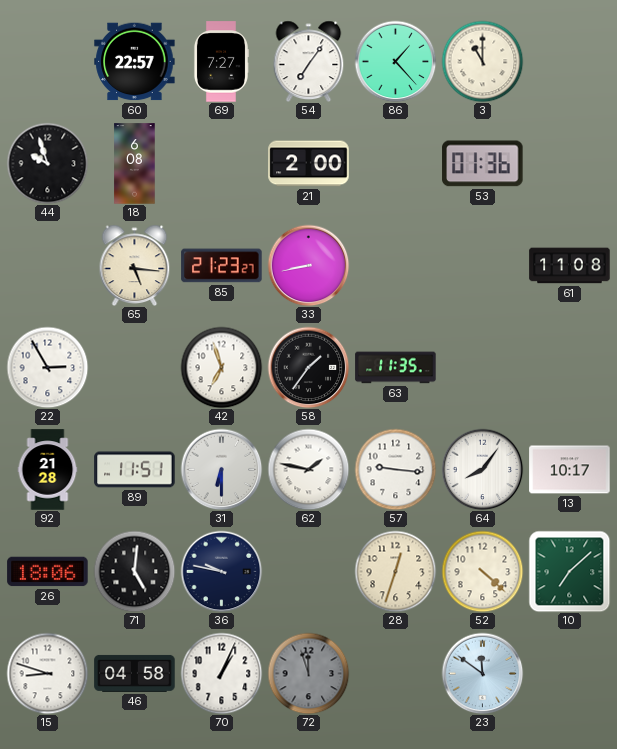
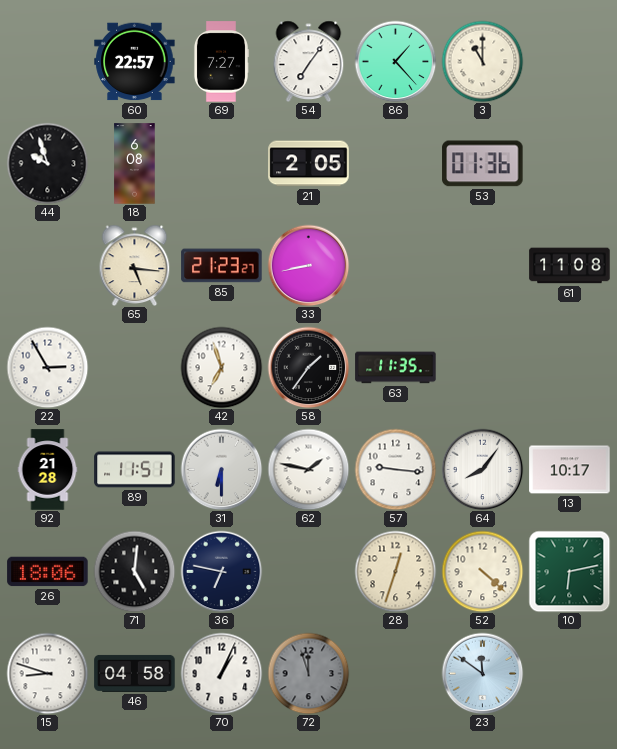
21: 2:00 -> 2:05
36: 9:47 -> 6:47
10: 7:08 -> 6:13
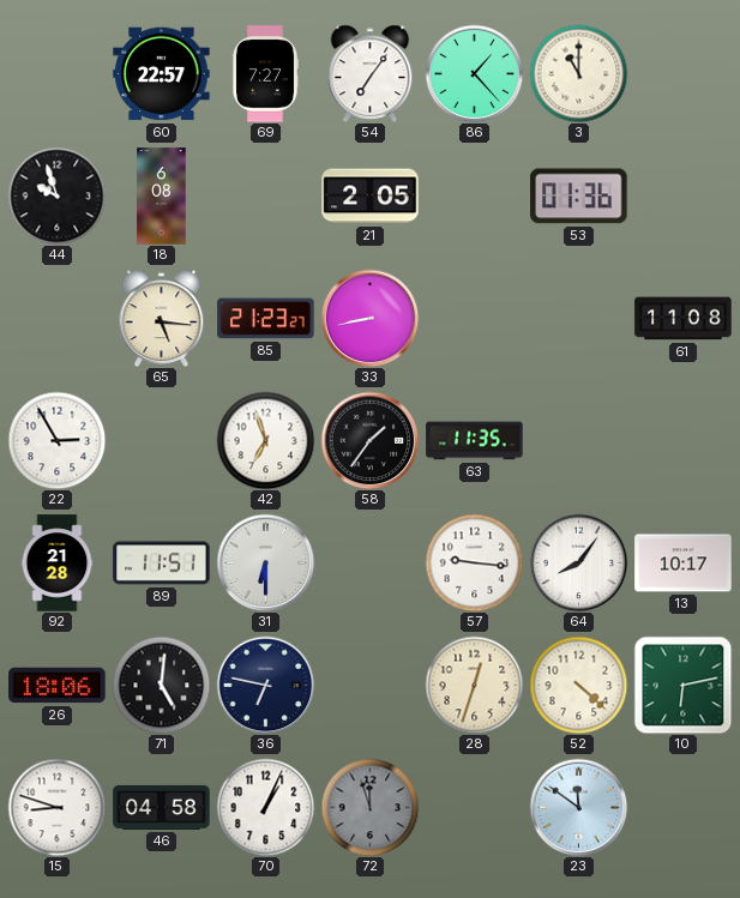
62: 1:47 -> none
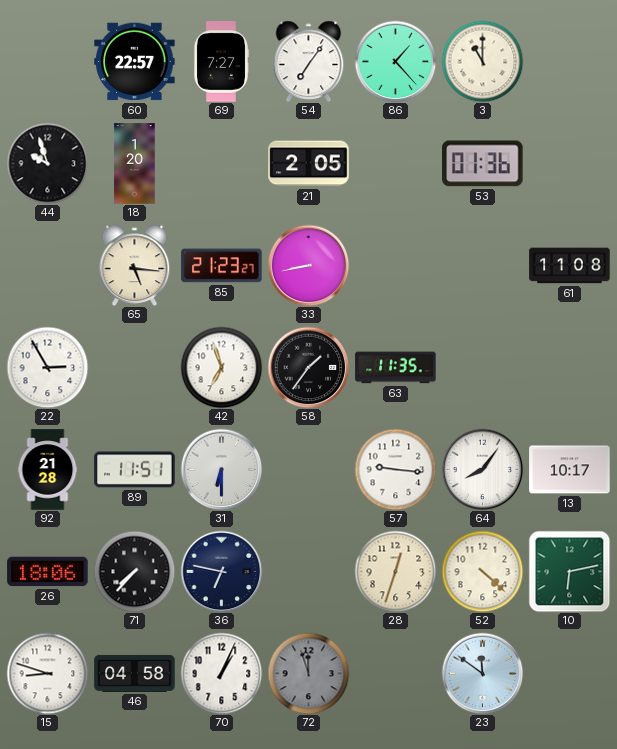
18: 6:08 -> 1:20
71: 5:01 -> 7:37
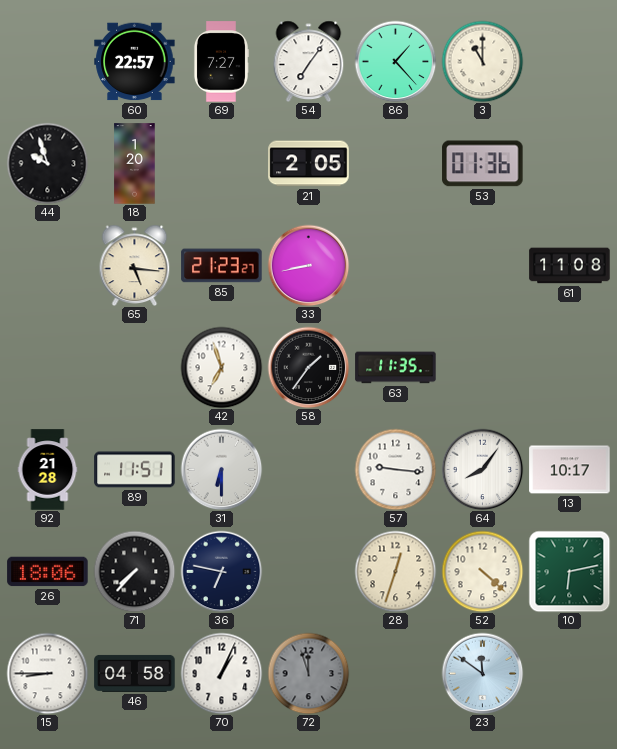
22: 2:55 -> none
15: 8:48 -> 8:45
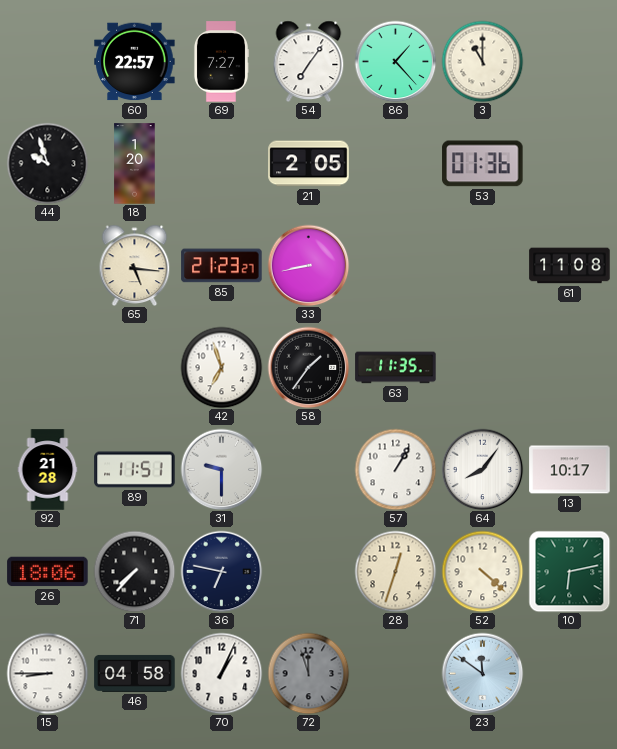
31: 6:30 -> 9:30
57: 9:16 -> 1:05
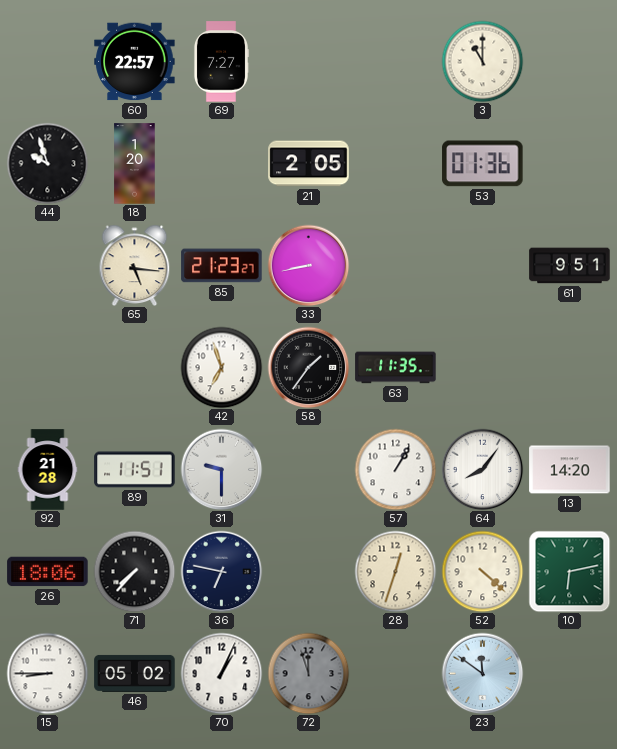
54: 7:06 -> none
86: 1:23 -> none
61: 11:08 -> 9:51
13: 10:17 -> 14:20
46: 04:58 -> 05:02
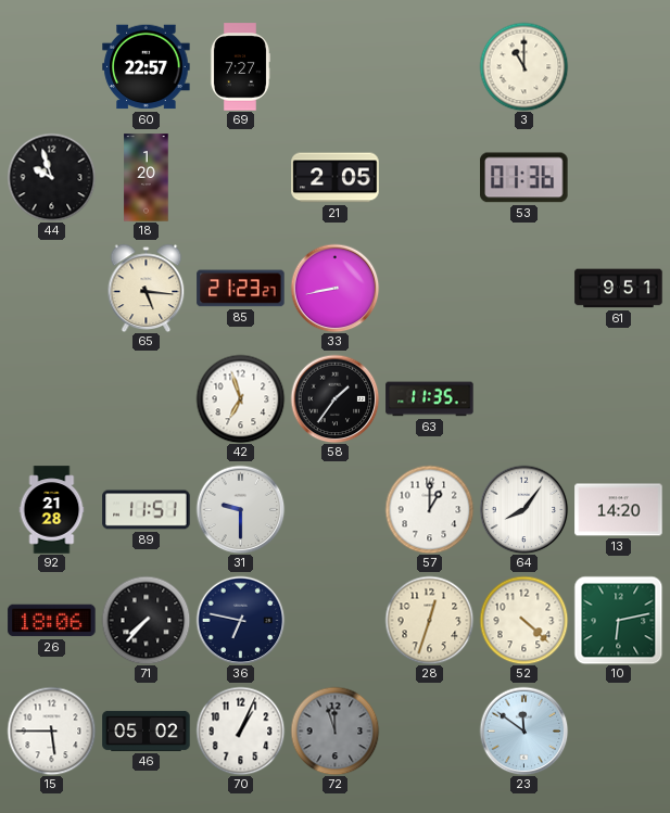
57: 1:05 -> 1:00
15: 8:45 -> 5:45
